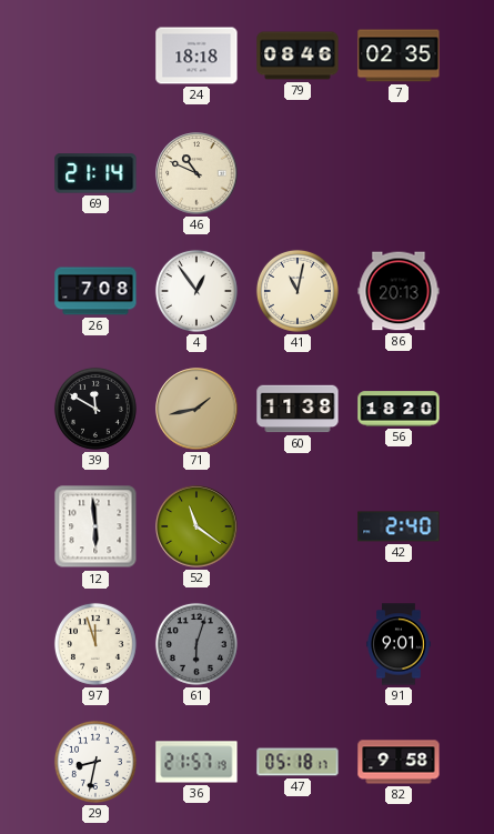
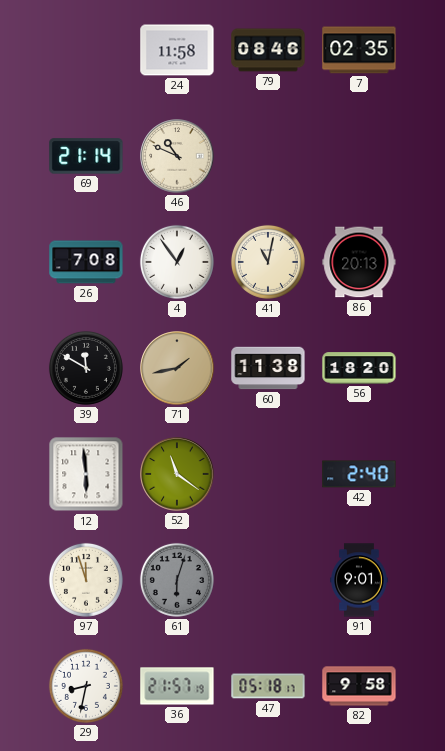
24: 18:18 -> 11:58
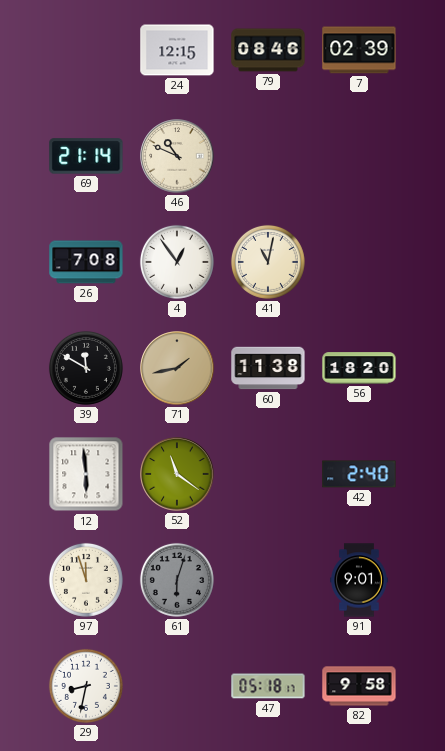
24: 11:58 -> 12:15
7: 02:35 -> 02:39
86: 20:13 -> none
36: 21:57 -> none
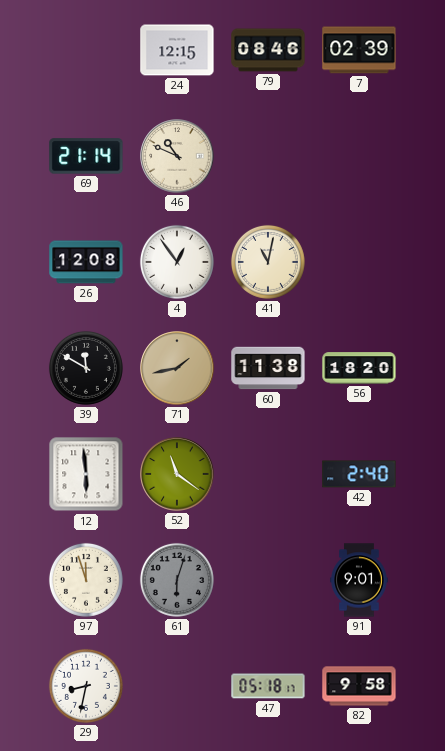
26: 7:08 -> 12:08
